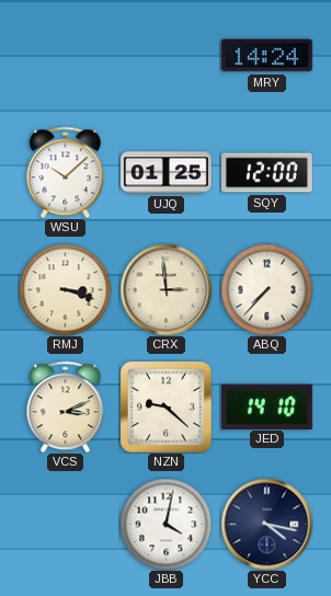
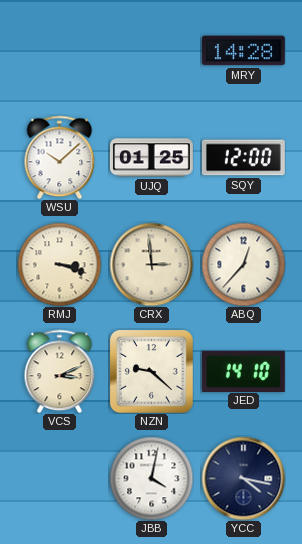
MRY: 14:24 -> 14:28
ABQ: 7:37 -> 12:37
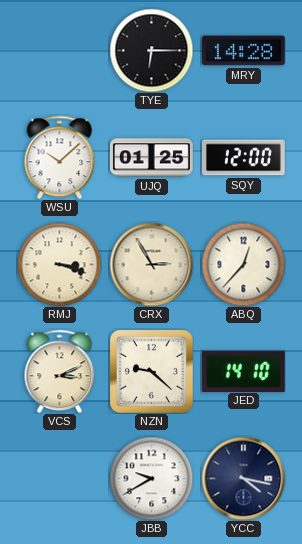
TYE: none -> 6:15
CRX: 2:59 -> 2:55
JBB: 4:02 -> 9:40
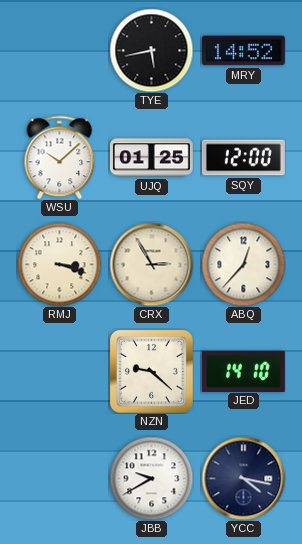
TYE: 6:15 -> 5:43
MRY: 14:28 -> 14:52
VCS: 3:11 -> none
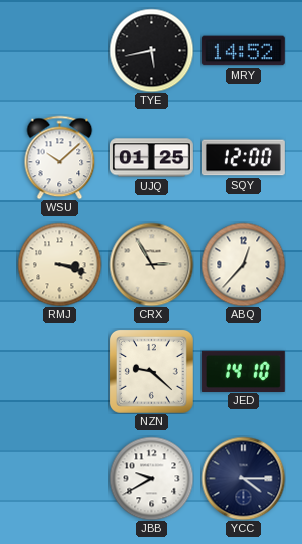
YCC: 4:17 -> 4:15
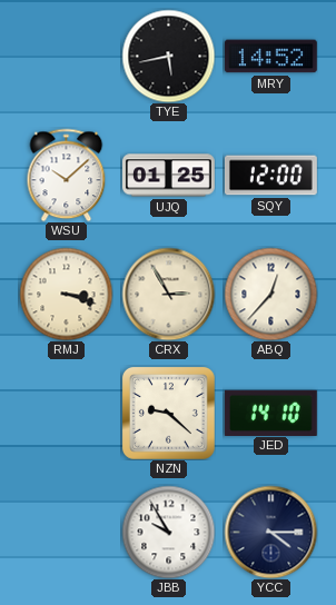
JBB: 9:40 -> 9:55
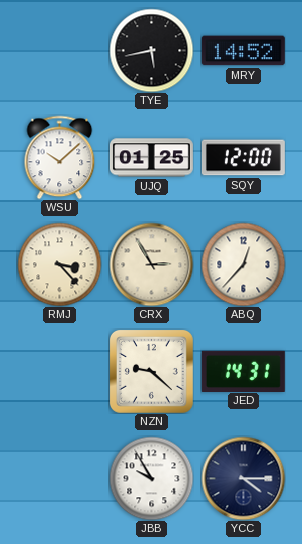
RMJ: 3:18 -> 3:23
JED: 14:10 -> 14:31
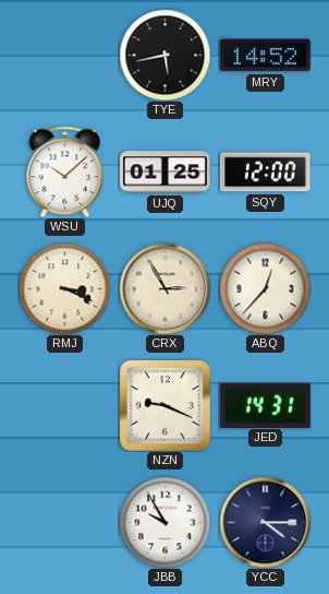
RMJ: 3:23 -> 3:19
NZN: 9:22 -> 9:19
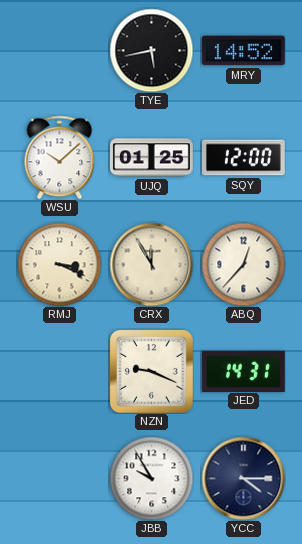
CRX: 2:55 -> 11:55
